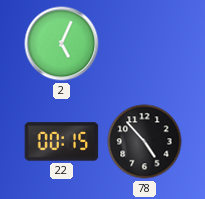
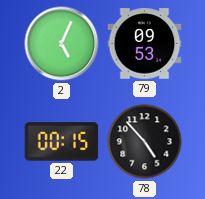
79: none -> 09:53
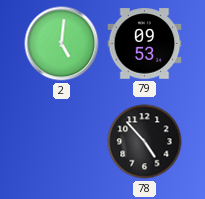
2: 5:04 -> 5:01
22: 00:15 -> none
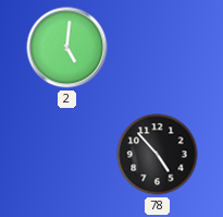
79: 09:53 -> none
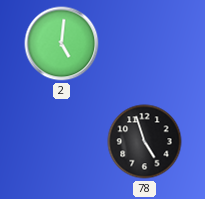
78: 4:53 -> 4:57
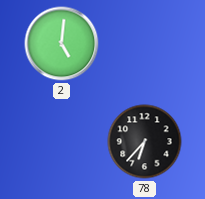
78: 4:57 -> 6:37
